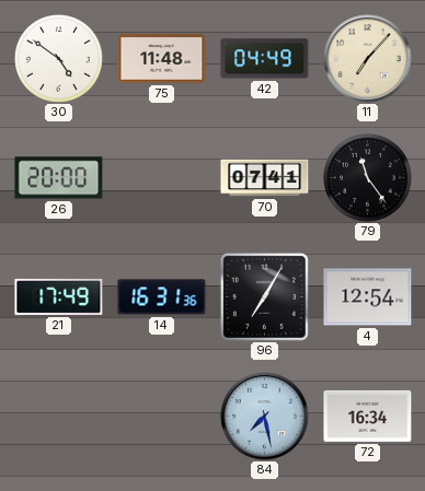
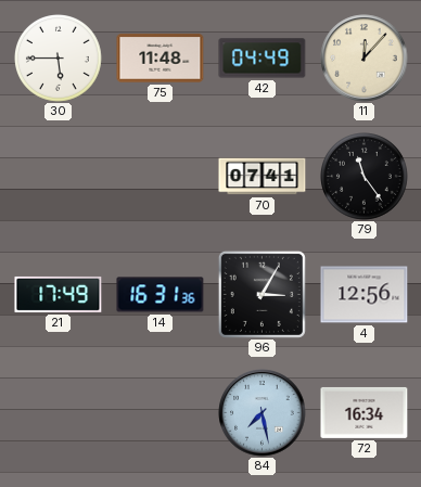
30: 4:51 -> 5:45
11: 7:07 -> 12:07
26: 20:00 -> none
96: 7:05 -> 3:05
4: 12:54 -> 12:56
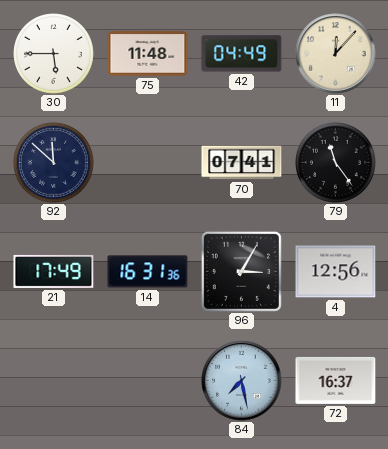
92: none -> 11:52
72: 16:34 -> 16:37
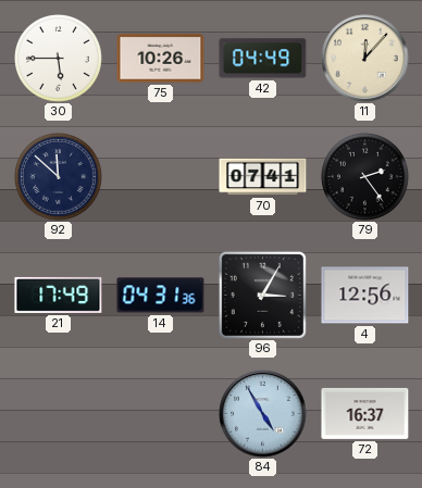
75: 11:48 -> 10:26
79: 11:24 -> 2:24
14: 16:31 -> 04:31
84: 7:28 -> 4:55
